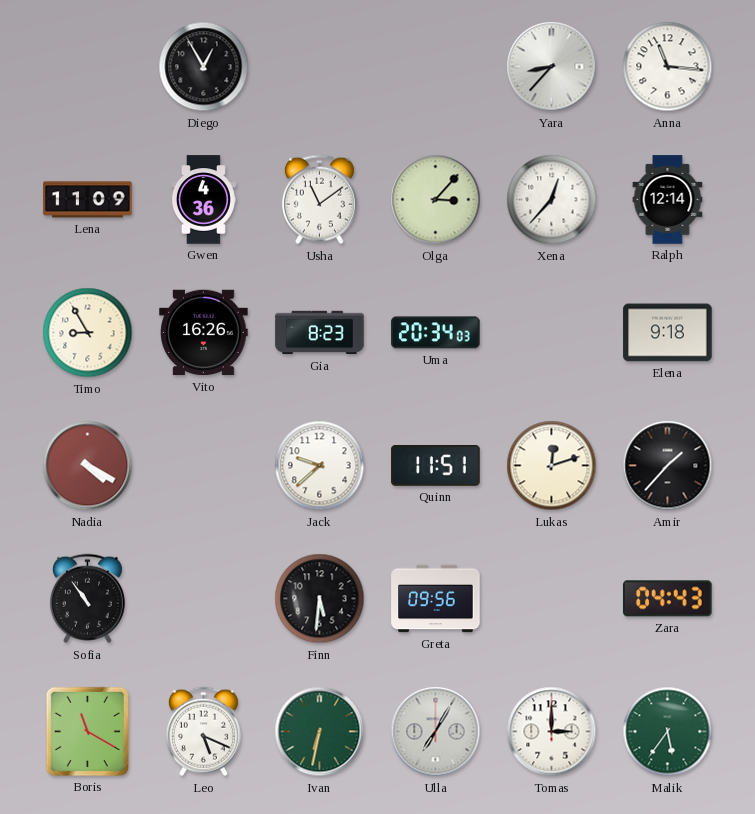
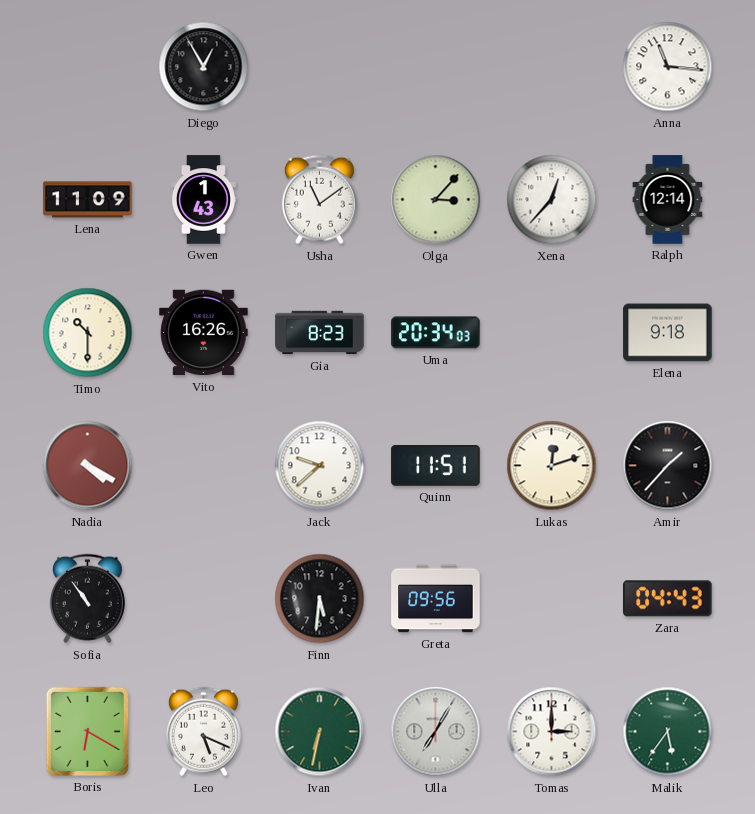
Yara: 8:37 -> none
Gwen: 4:36 -> 1:43
Timo: 8:55 -> 10:30
Boris: 11:20 -> 6:20
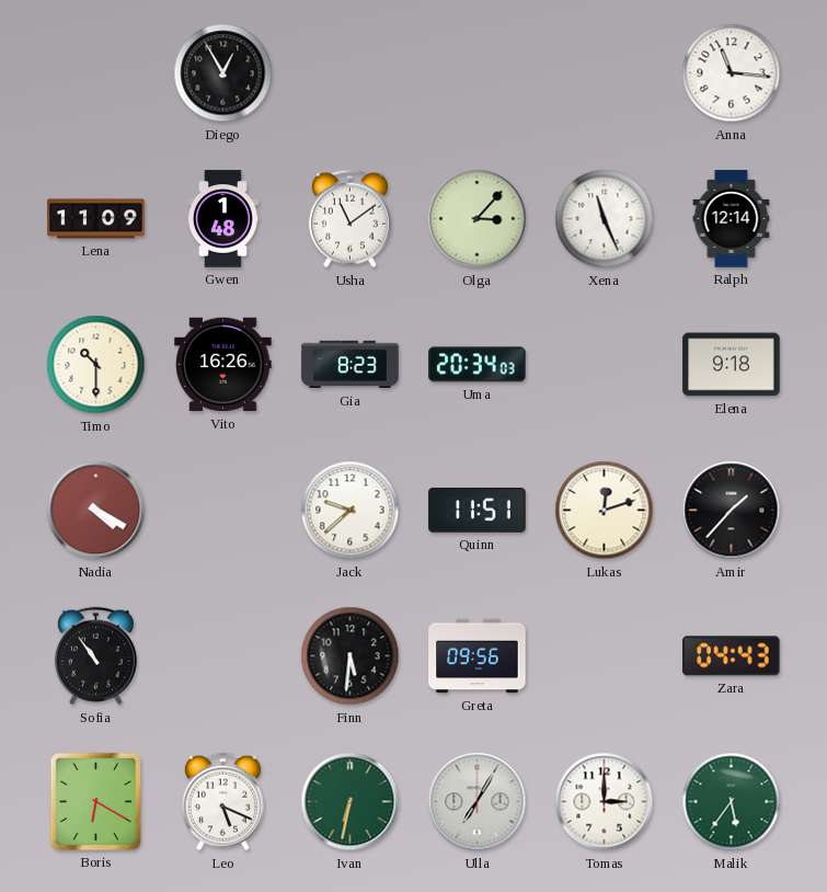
Gwen: 1:43 -> 1:48
Xena: 12:37 -> 11:26
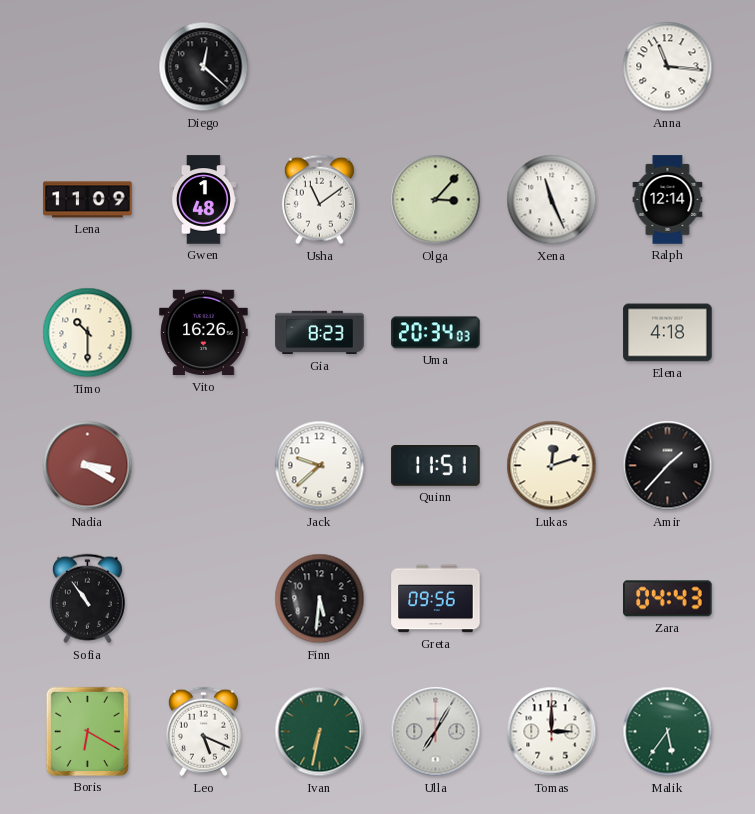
Diego: 12:55 -> 12:22
Elena: 9:18 -> 4:18
Nadia: 4:20 -> 3:20
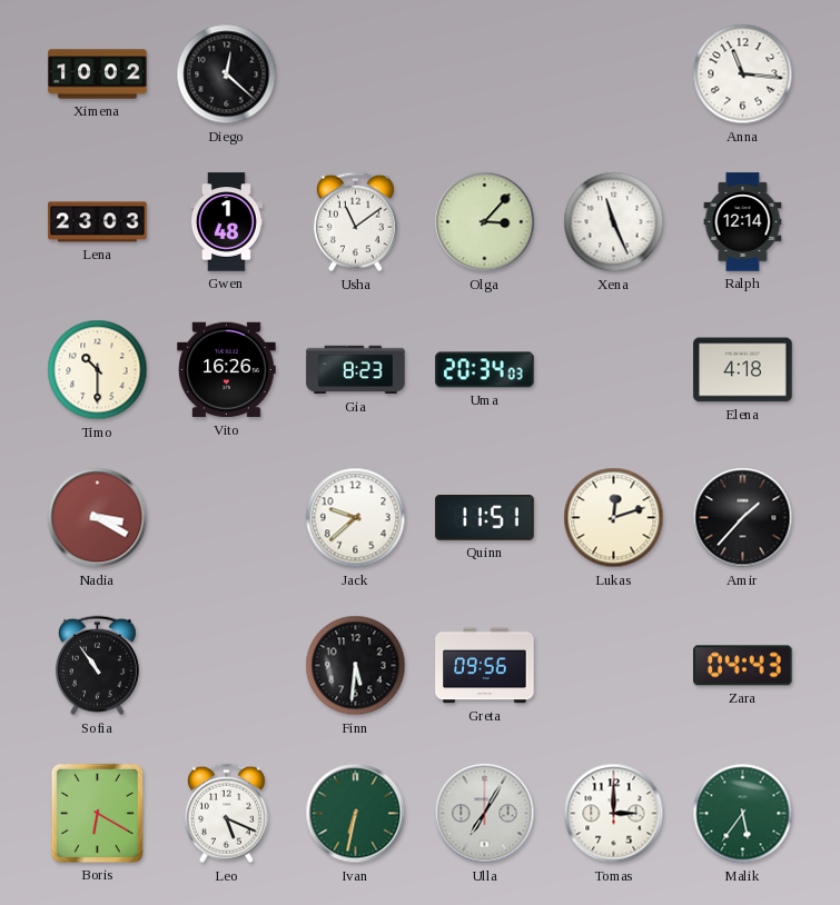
Ximena: none -> 10:02
Lena: 11:09 -> 23:03
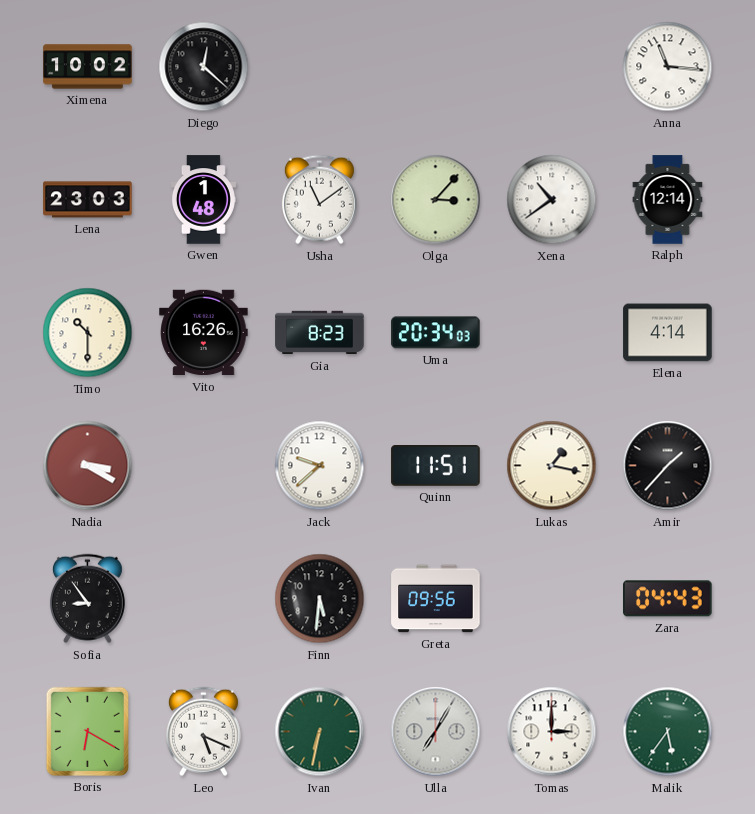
Xena: 11:26 -> 10:39
Elena: 4:18 -> 4:14
Lukas: 12:12 -> 1:17
Sofia: 10:54 -> 8:54
